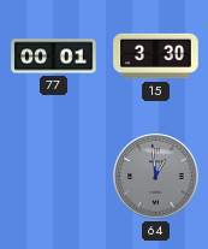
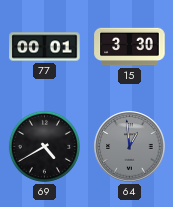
69: none -> 4:40
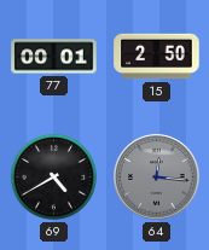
15: 3:30 -> 2:50
64: 12:59 -> 12:16
